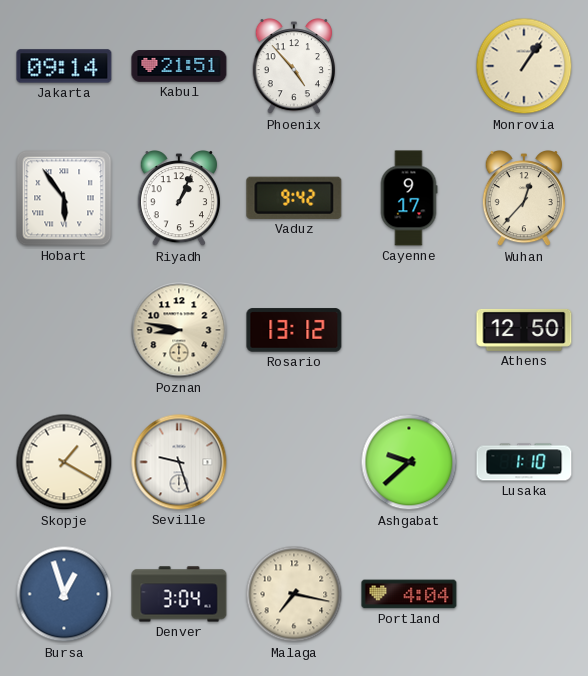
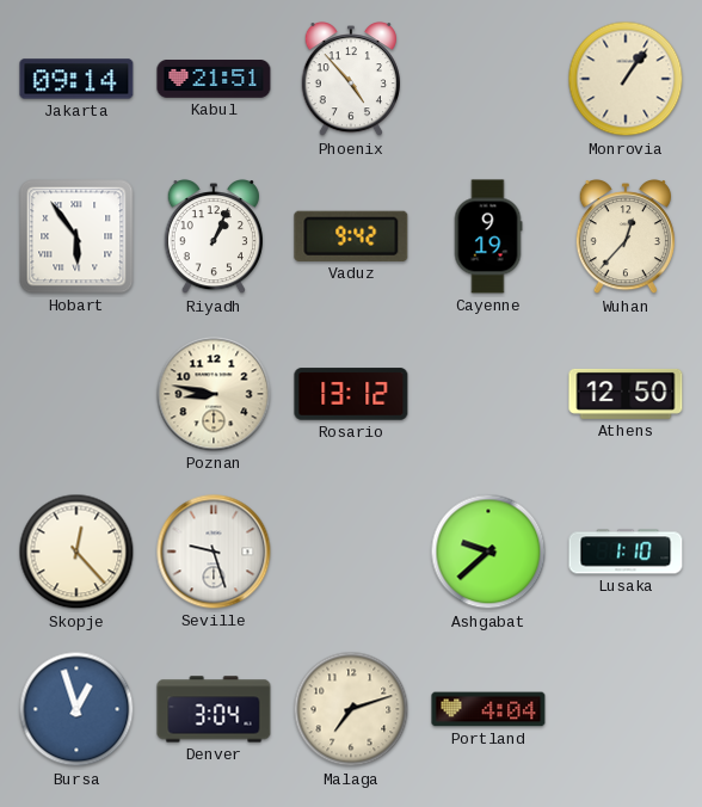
Cayenne: 9:17 -> 9:19
Skopje: 1:20 -> 12:23
Malaga: 7:17 -> 7:12
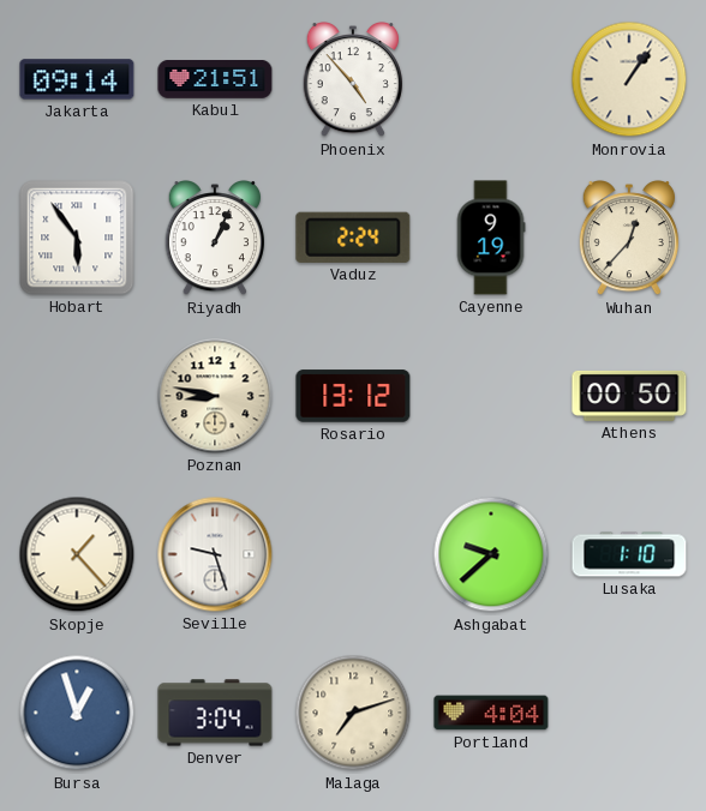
Vaduz: 9:42 -> 2:24
Athens: 12:50 -> 00:50
Skopje: 12:23 -> 1:23
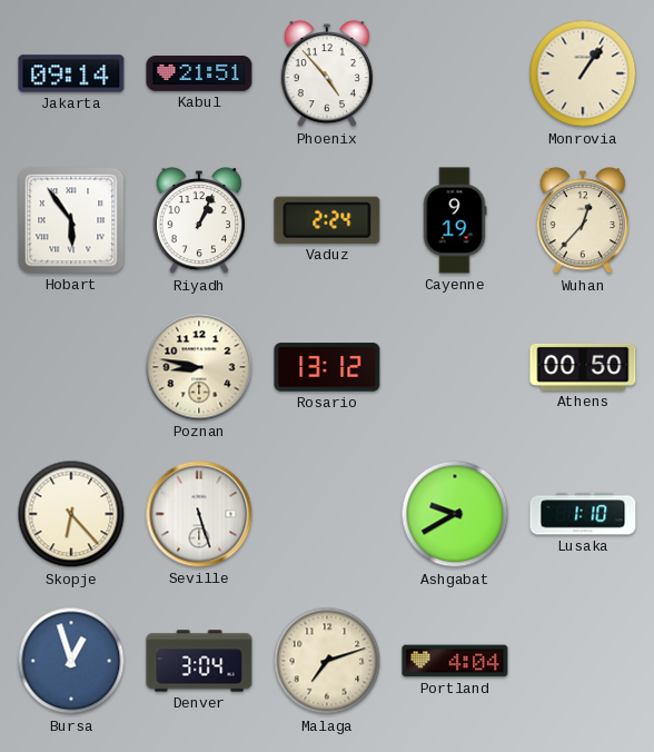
Skopje: 1:23 -> 6:23
Seville: 9:27 -> 5:27
Ashgabat: 9:38 -> 9:40
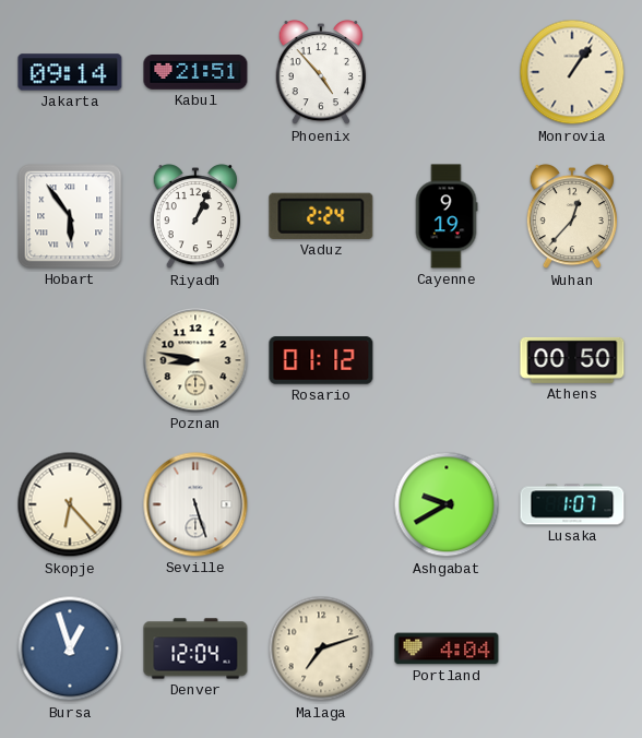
Rosario: 13:12 -> 01:12
Lusaka: 1:10 -> 1:07
Denver: 3:04 -> 12:04
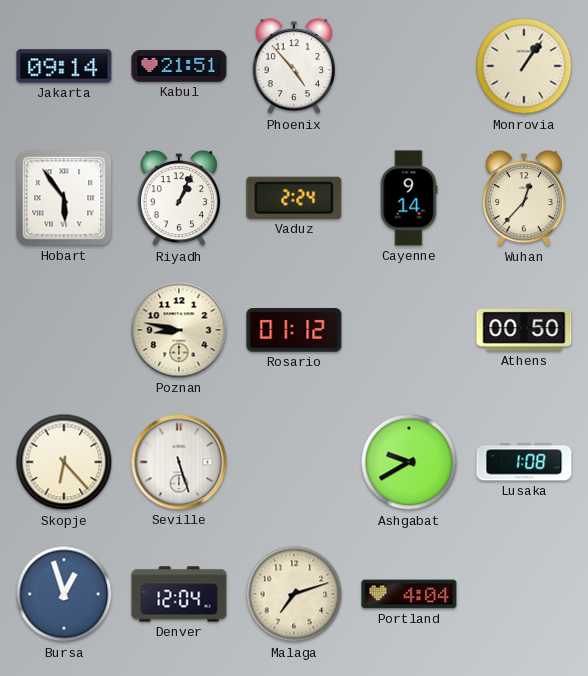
Cayenne: 9:19 -> 9:14
Lusaka: 1:07 -> 1:08
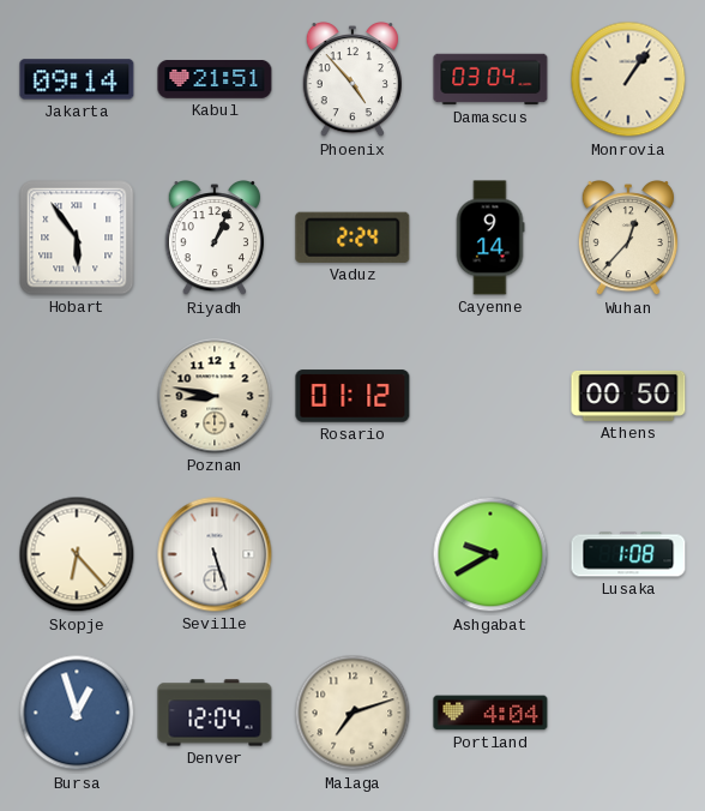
Damascus: none -> 03:04
